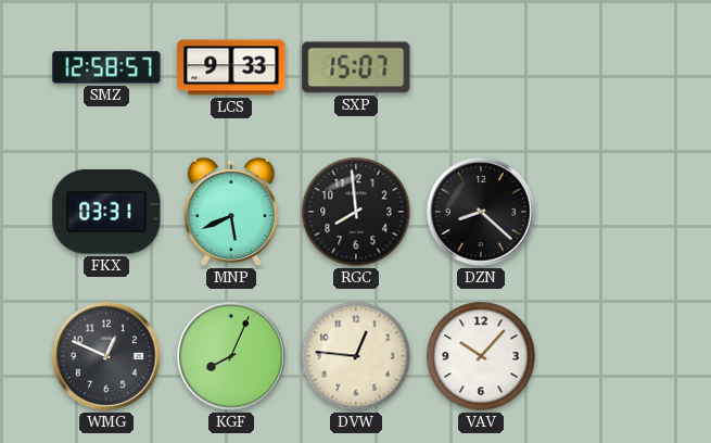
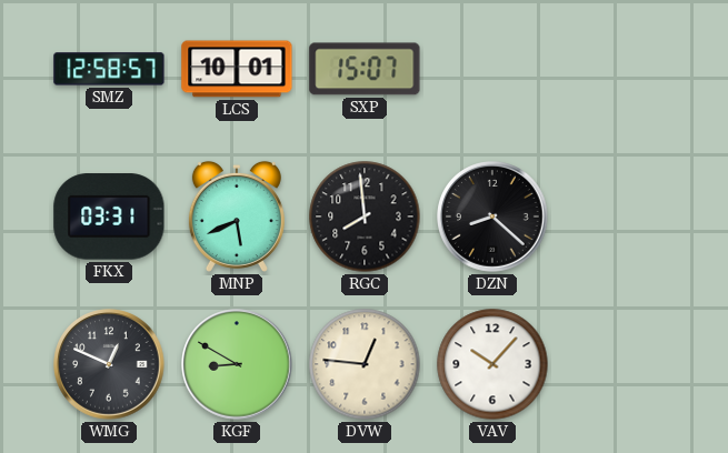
LCS: 9:33 -> 10:01
KGF: 8:04 -> 8:50
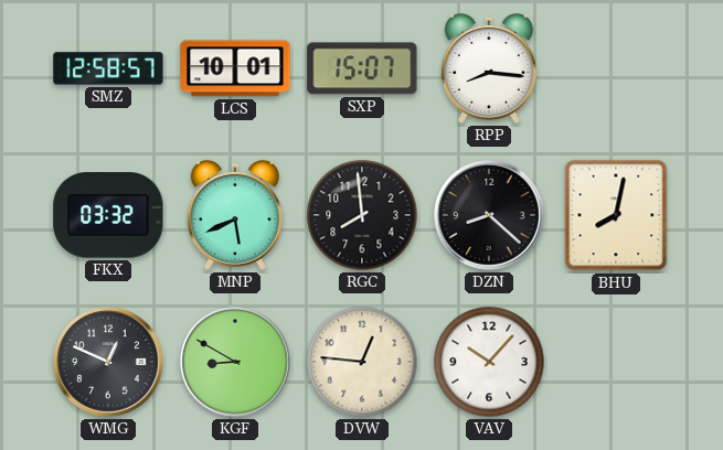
RPP: none -> 8:16
FKX: 03:31 -> 03:32
BHU: none -> 8:02
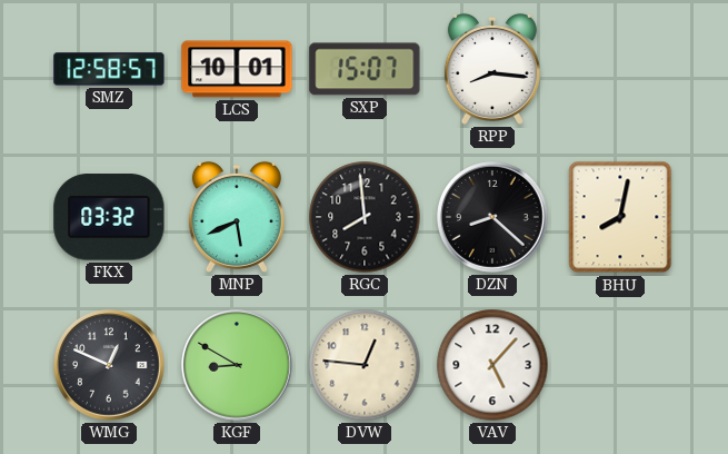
VAV: 10:07 -> 5:07
